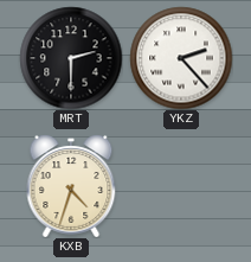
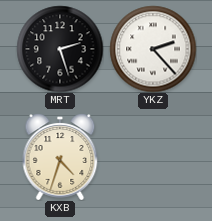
MRT: 2:30 -> 2:27
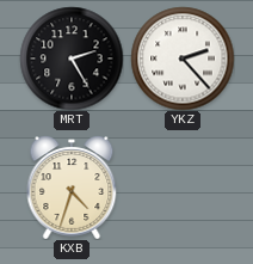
MRT: 2:27 -> 2:25
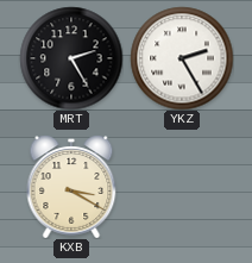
YKZ: 2:23 -> 2:25
KXB: 4:33 -> 3:20
